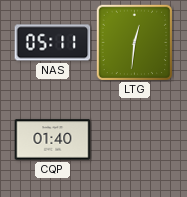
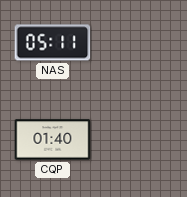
LTG: 12:31 -> none
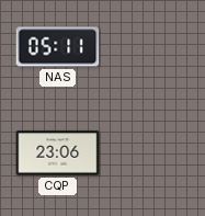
CQP: 01:40 -> 23:06
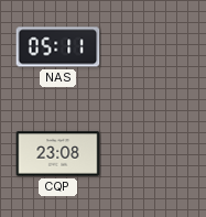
CQP: 23:06 -> 23:08
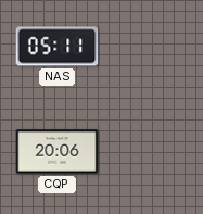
CQP: 23:08 -> 20:06
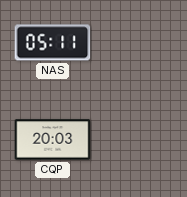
CQP: 20:06 -> 20:03
